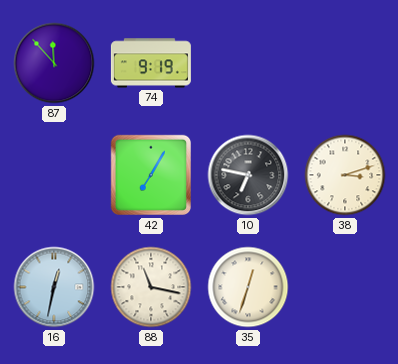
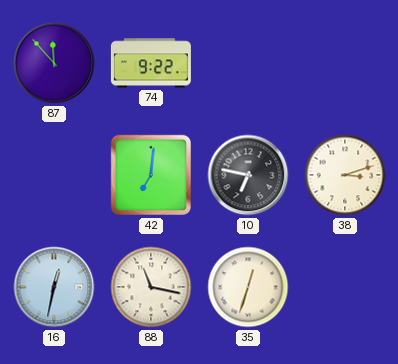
74: 9:19 -> 9:22
42: 7:05 -> 7:01
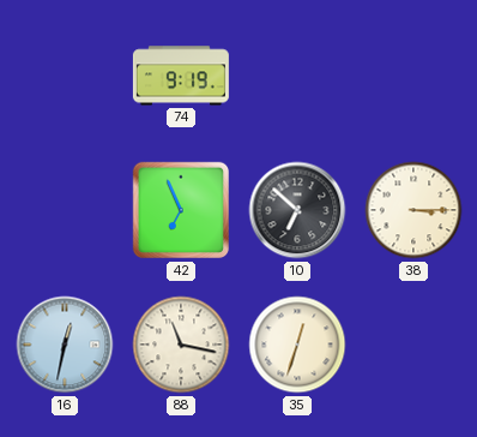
87: 11:53 -> none
74: 9:22 -> 9:19
42: 7:01 -> 6:56
10: 6:47 -> 6:52
38: 3:12 -> 3:15
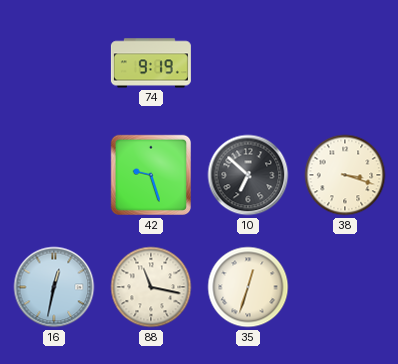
42: 6:56 -> 9:27
38: 3:15 -> 3:18
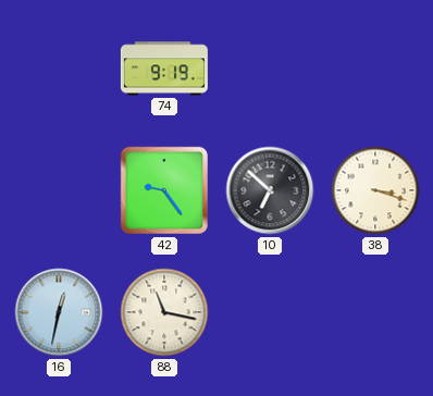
42: 9:27 -> 9:24
35: 12:33 -> none
